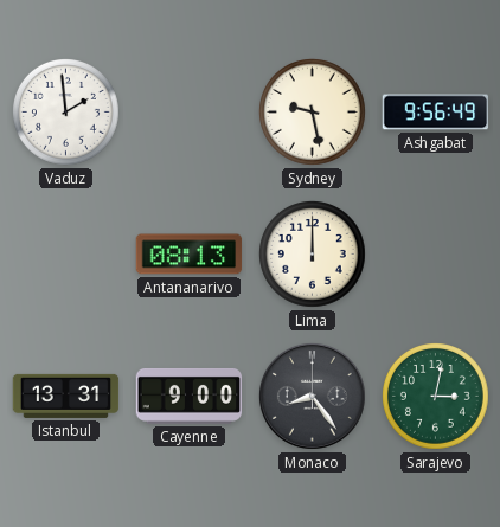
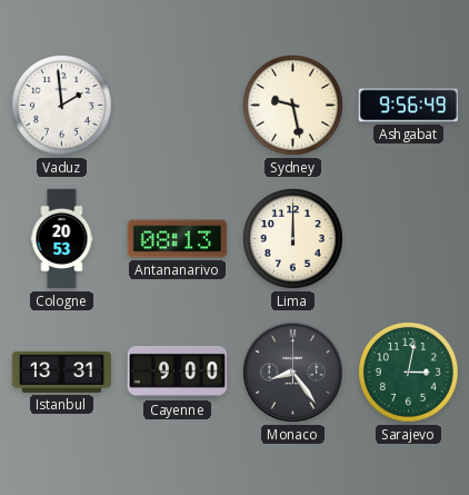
Cologne: none -> 20:53
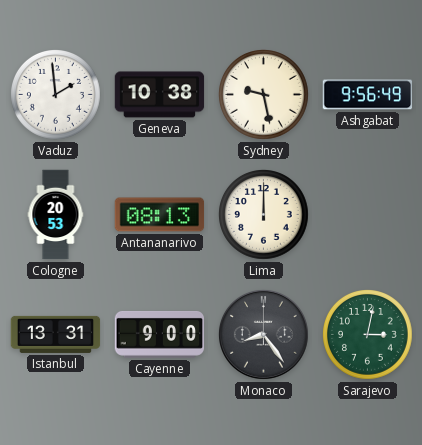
Geneva: none -> 10:38
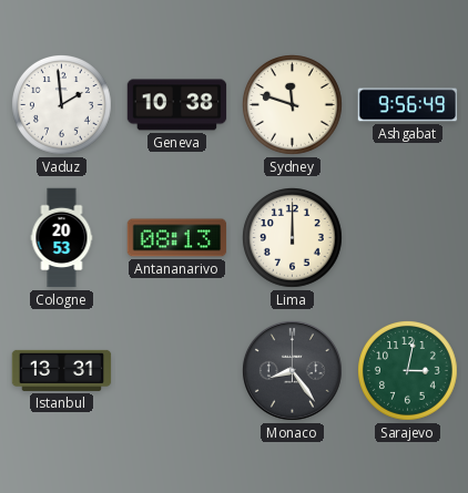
Sydney: 9:28 -> 11:48
Cayenne: 9:00 -> none
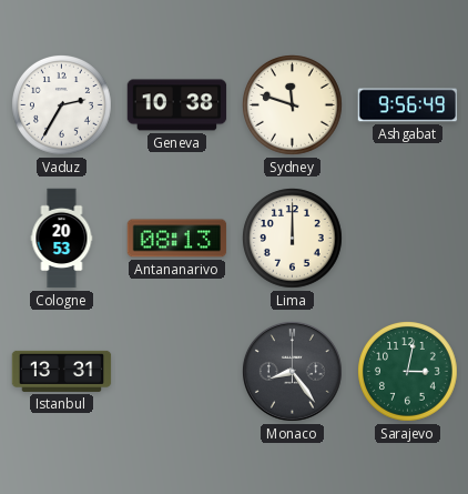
Vaduz: 1:59 -> 2:35
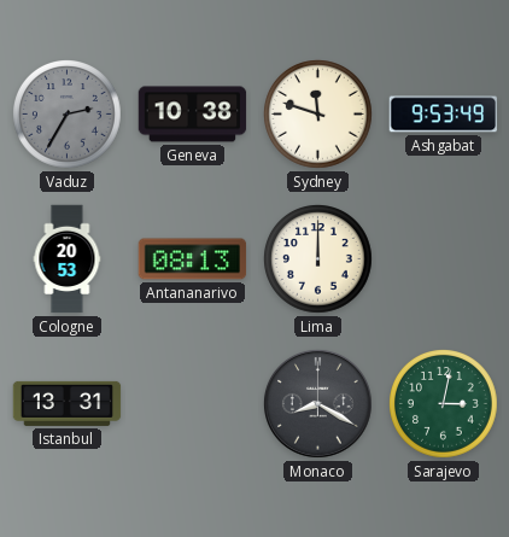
Vaduz dial: white -> grey
Ashgabat: 9:56 -> 9:53
Monaco: 8:24 -> 8:20
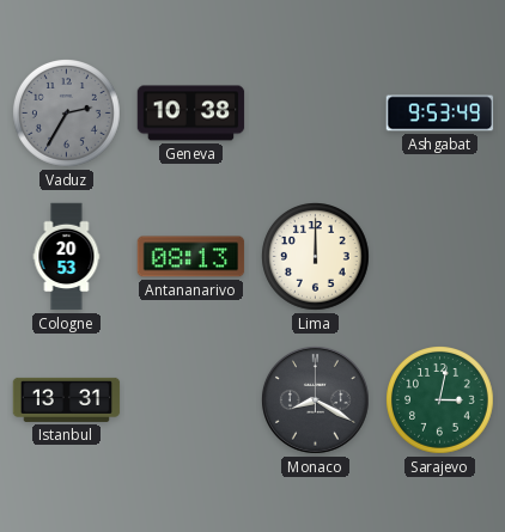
Sydney: 11:48 -> none
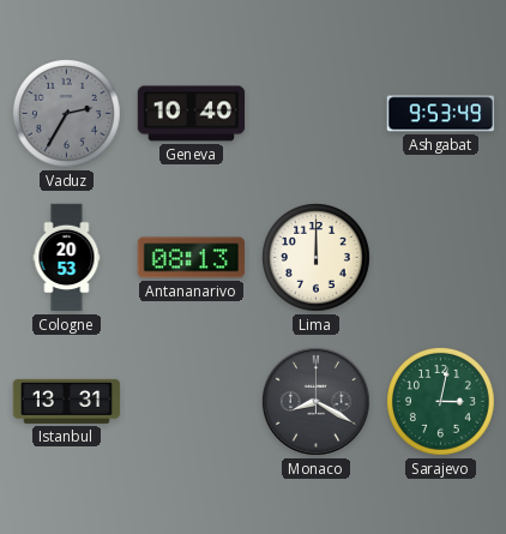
Geneva: 10:38 -> 10:40
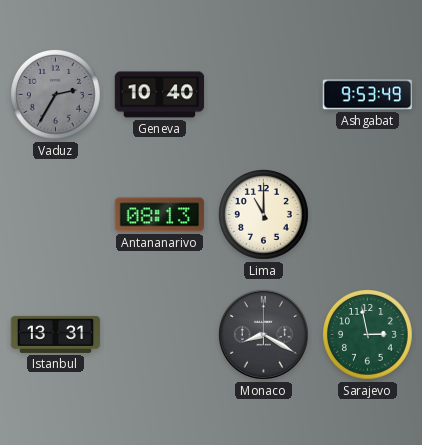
Cologne: 20:53 -> none
Lima: 12:00 -> 11:00
Sarajevo: 3:02 -> 2:58
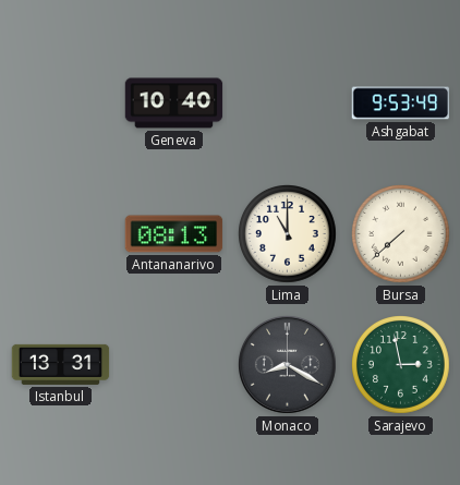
Vaduz: 2:35 -> none
Bursa: none -> 7:38
